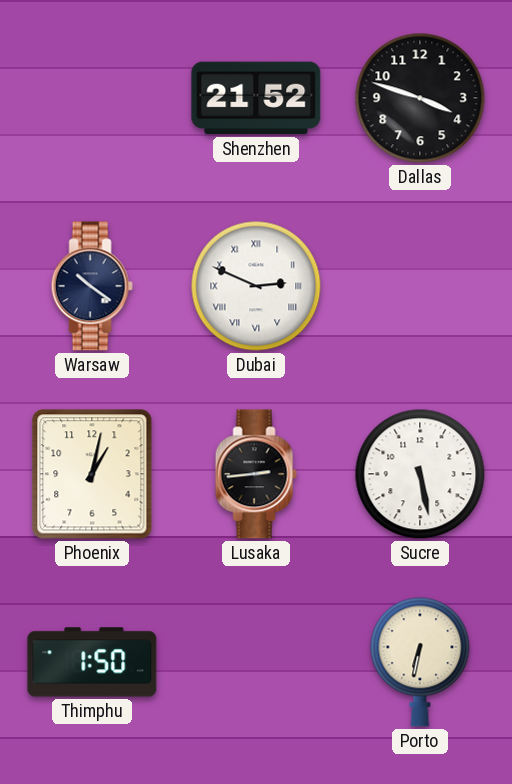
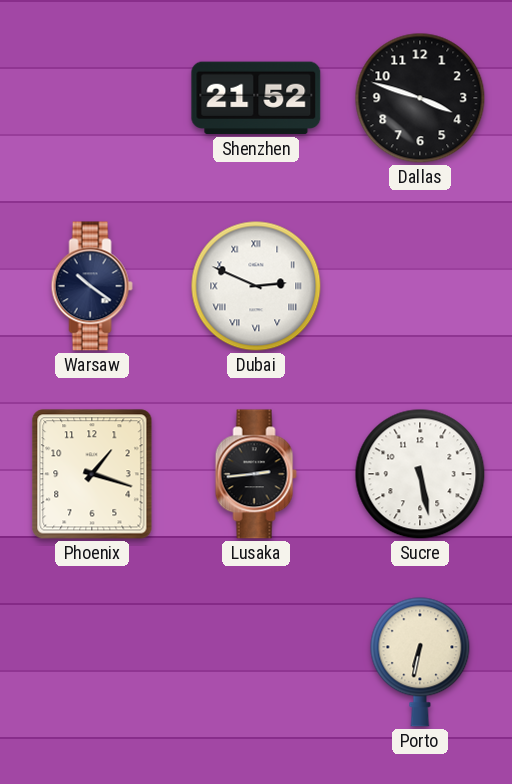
Phoenix: 1:02 -> 1:18
Thimphu: 1:50 -> none
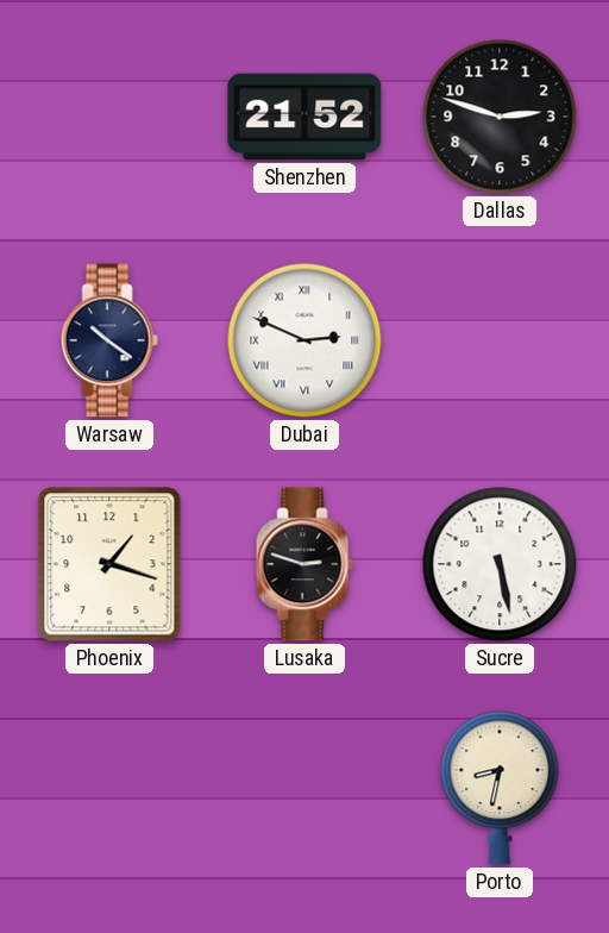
Dallas: 3:48 -> 2:48
Lusaka: 2:44 -> 2:48
Porto: 6:32 -> 8:32
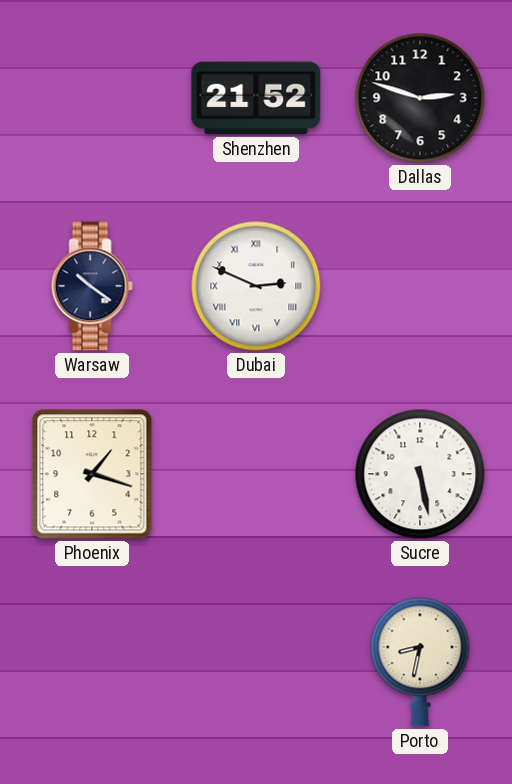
Lusaka: 2:48 -> none
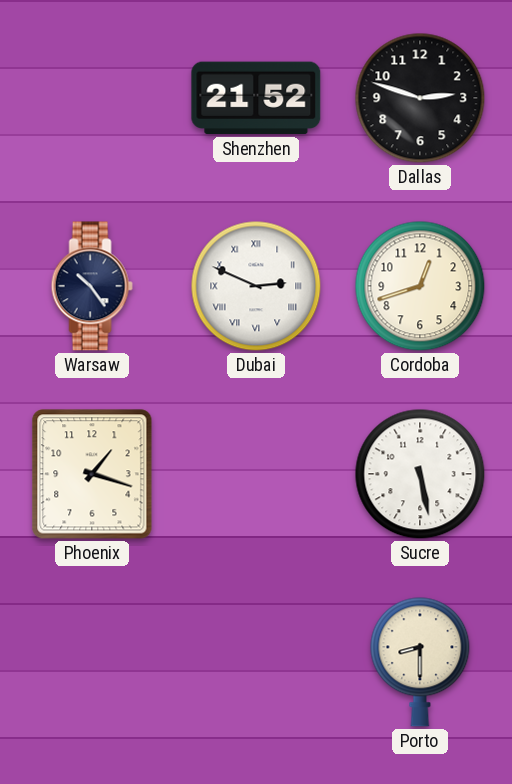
Warsaw: 10:21 -> 10:24
Cordoba: none -> 12:42
Porto: 8:32 -> 8:30
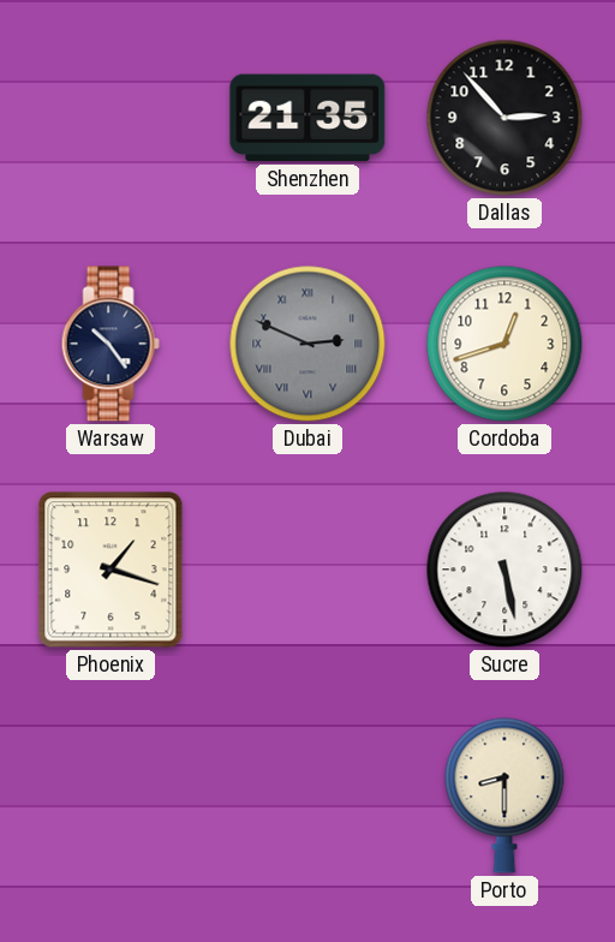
Shenzhen: 21:52 -> 21:35
Dallas: 2:48 -> 2:53
Dubai dial: white -> grey
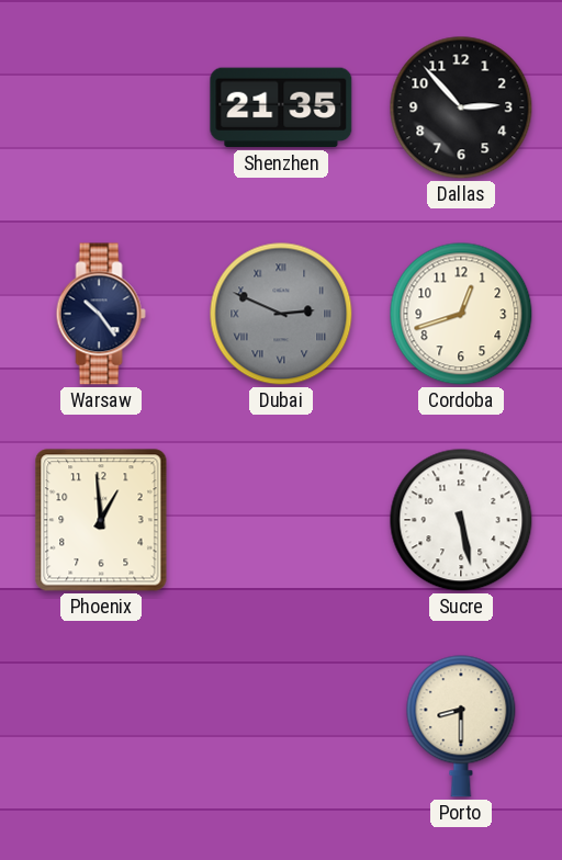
Phoenix: 1:18 -> 12:59
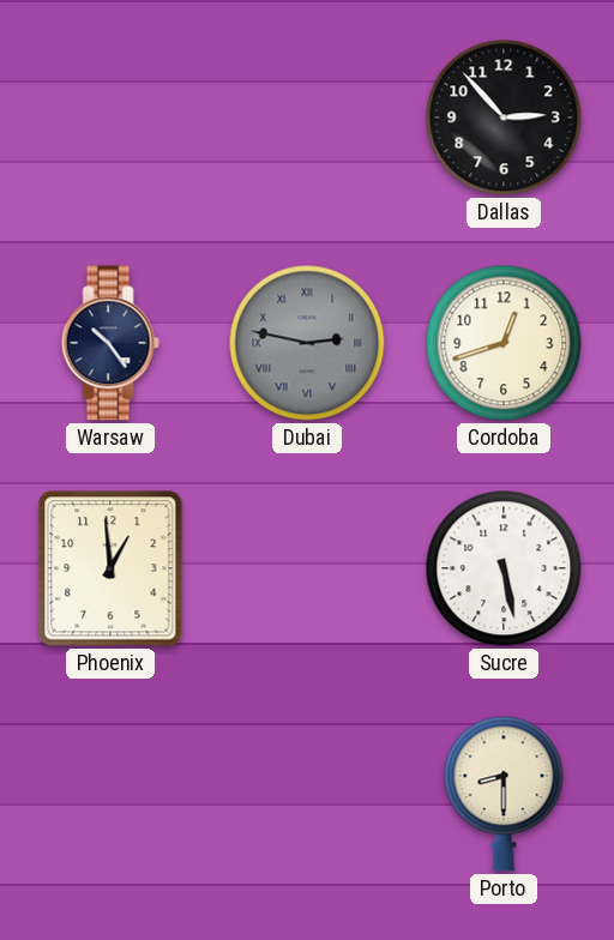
Shenzhen: 21:35 -> none
Dubai: 2:49 -> 2:47
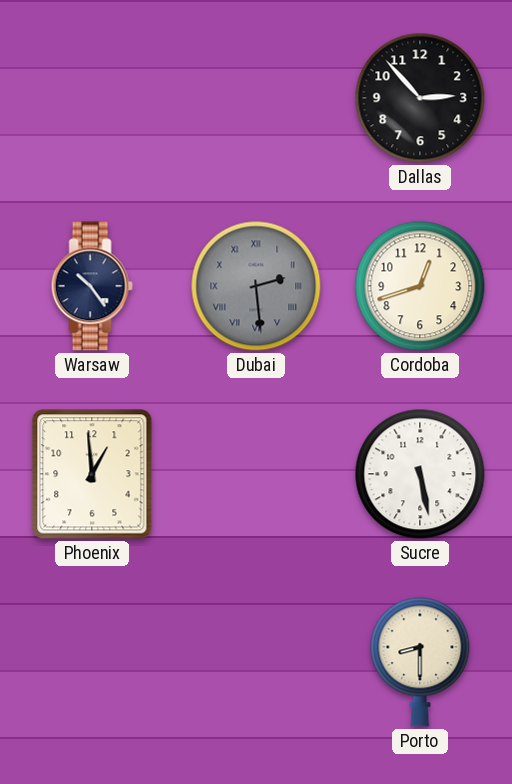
Dubai: 2:47 -> 2:29
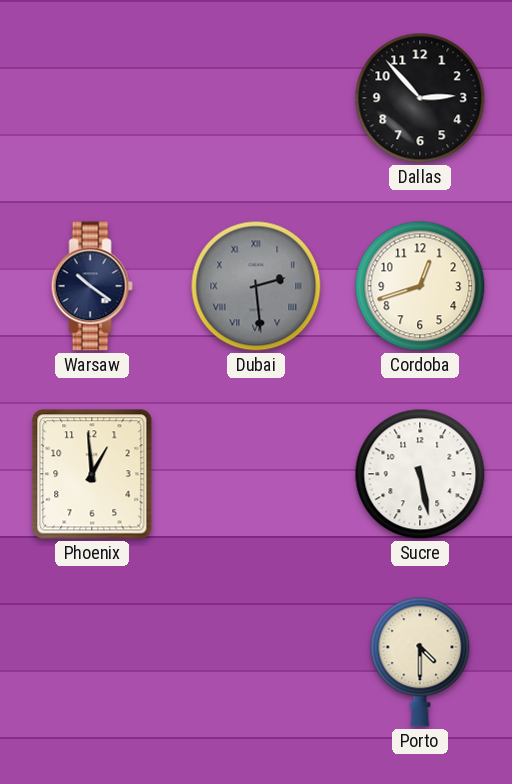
Warsaw: 10:24 -> 10:21
Porto: 8:30 -> 4:30
